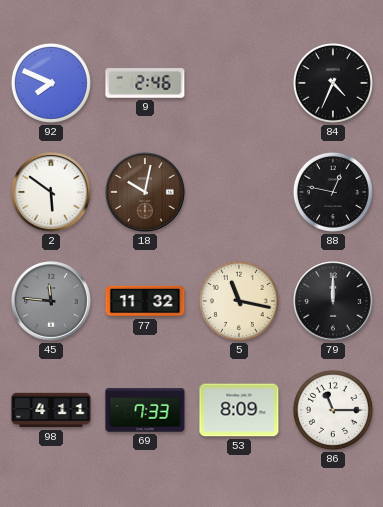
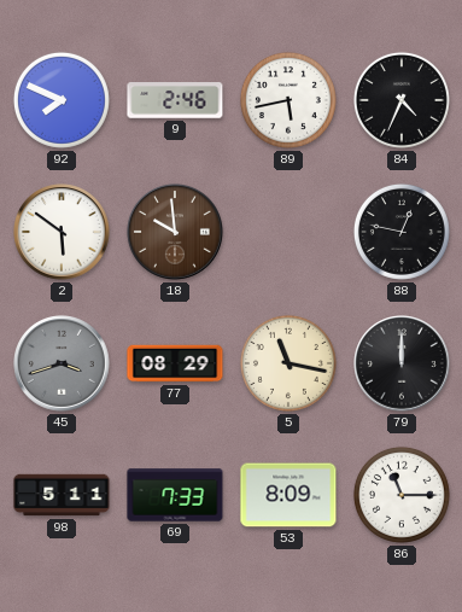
89: none -> 5:43
18: 10:02 -> 9:59
45: 11:46 -> 3:42
77: 11:32 -> 08:29
98: 4:11 -> 5:11
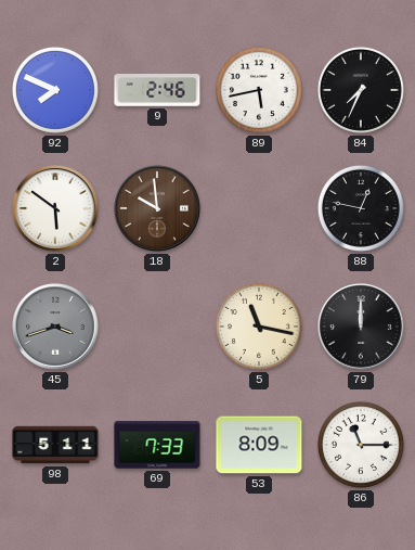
84: 4:34 -> 7:34
77: 08:29 -> none
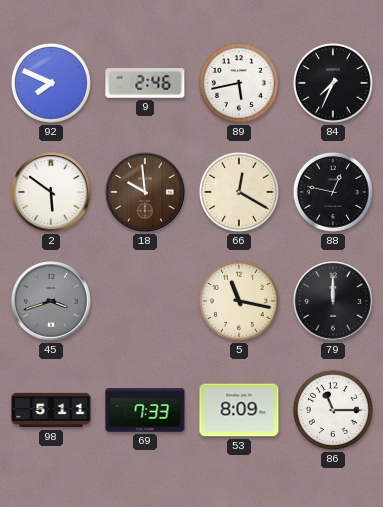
66: none -> 12:20
